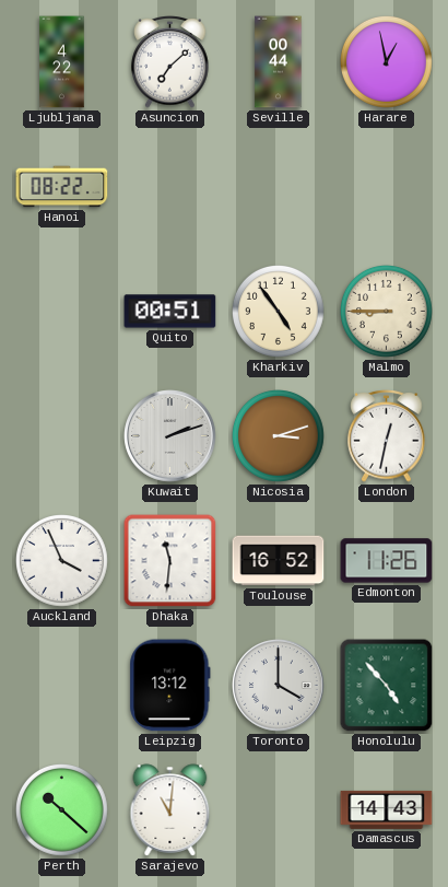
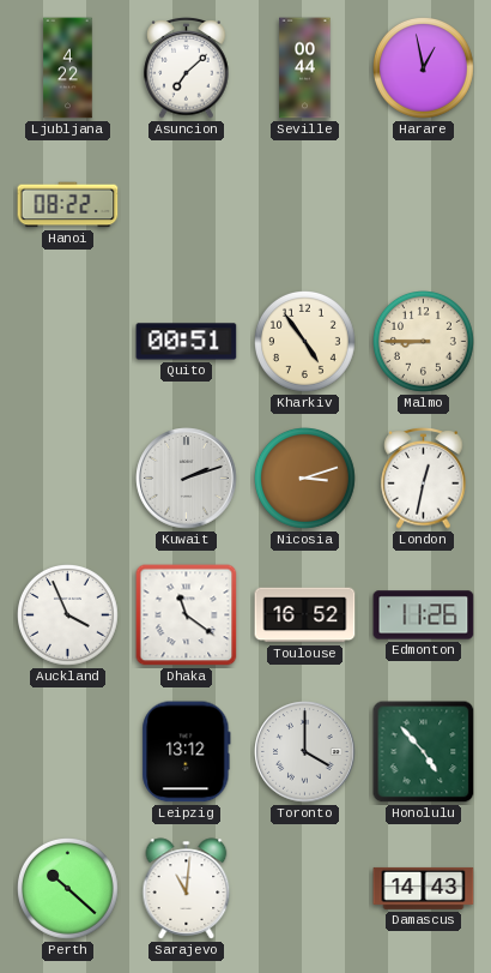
Dhaka: 11:31 -> 11:21
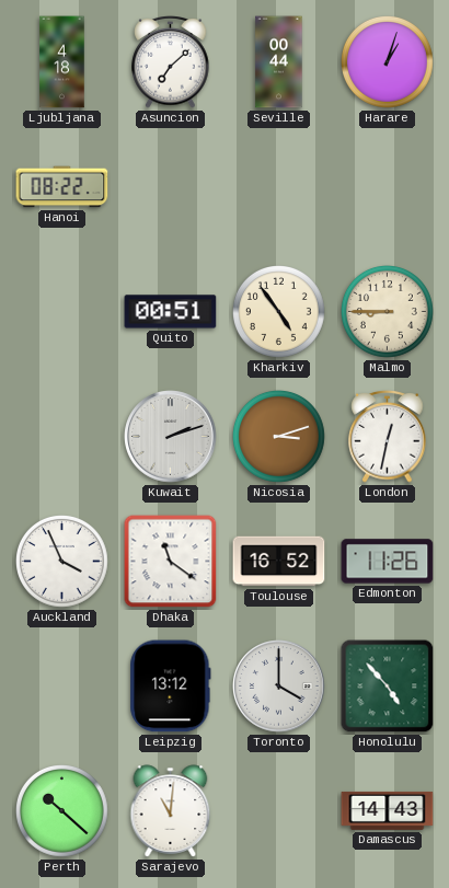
Ljubljana: 4:22 -> 4:18
Harare: 12:58 -> 1:03
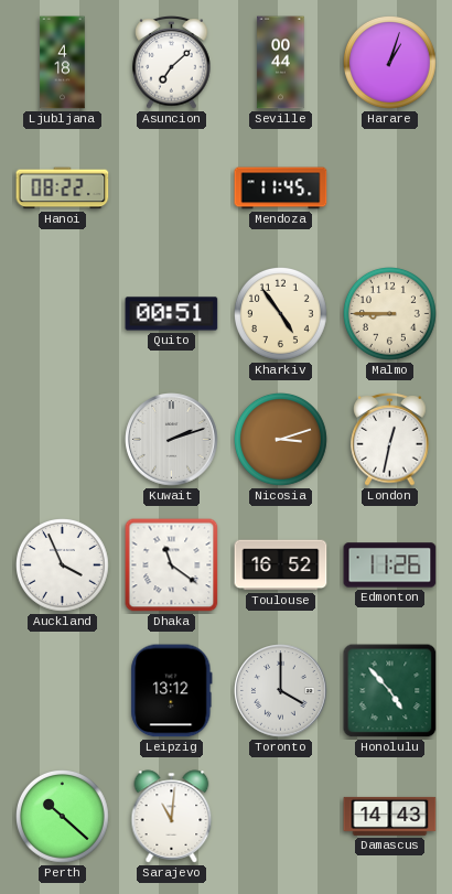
Mendoza: none -> 11:45
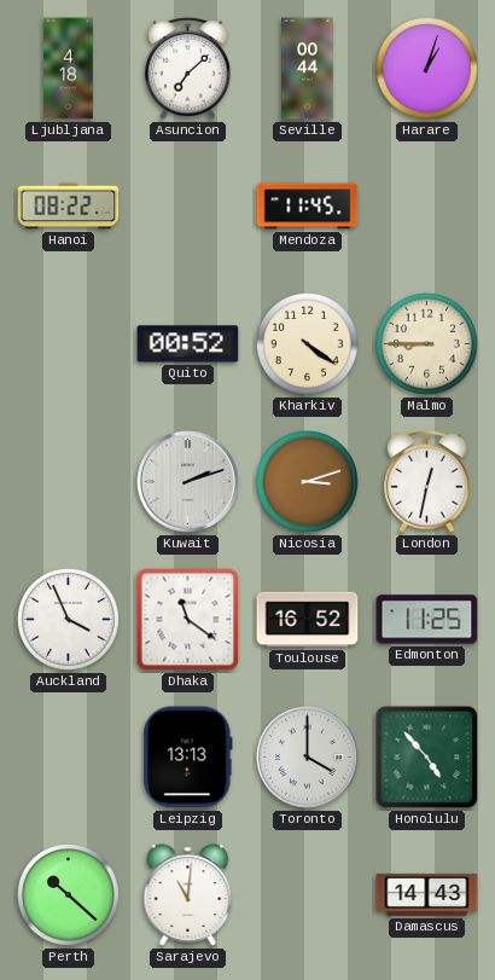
Quito: 00:51 -> 00:52
Kharkiv: 4:54 -> 4:21
Edmonton: 11:26 -> 11:25
Leipzig: 13:12 -> 13:13
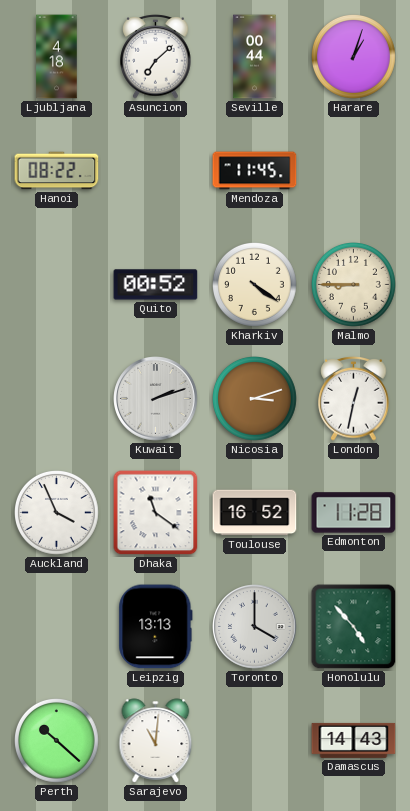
Edmonton: 11:25 -> 11:28
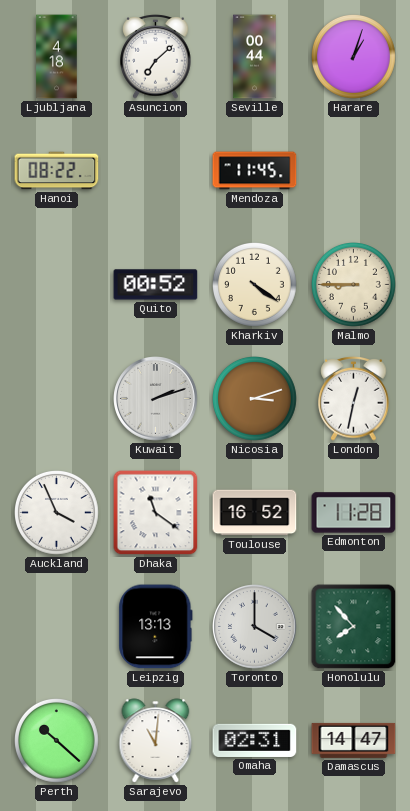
Honolulu: 4:53 -> 7:53
Omaha: none -> 02:31
Damascus: 14:43 -> 14:47
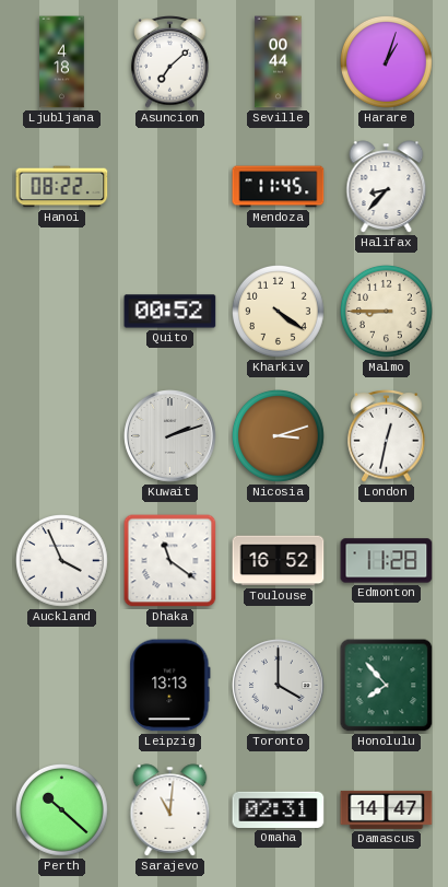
Halifax: none -> 8:37
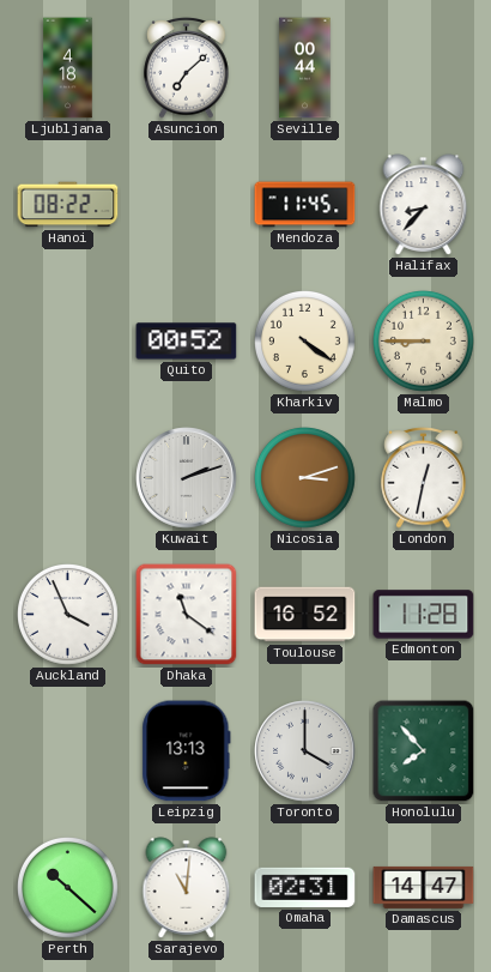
Harare: 1:03 -> none
